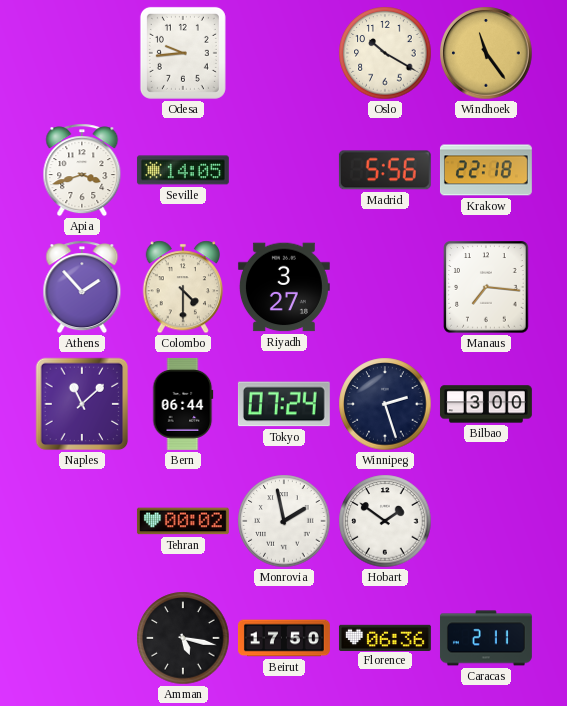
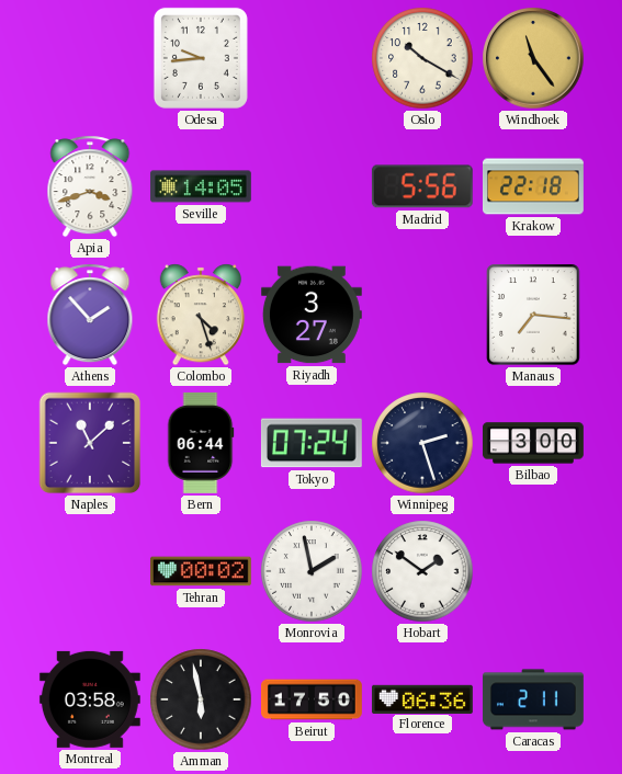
Colombo: 4:30 -> 4:27
Montreal: none -> 03:58
Amman: 5:17 -> 5:58
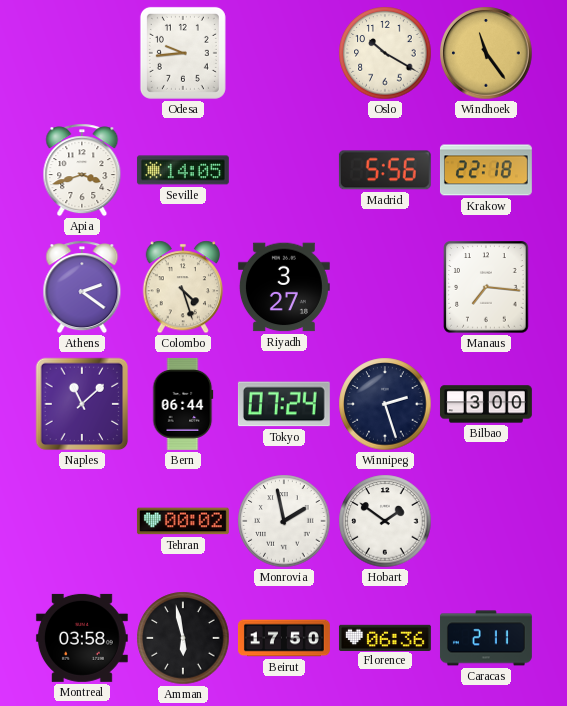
Athens: 1:53 -> 2:21
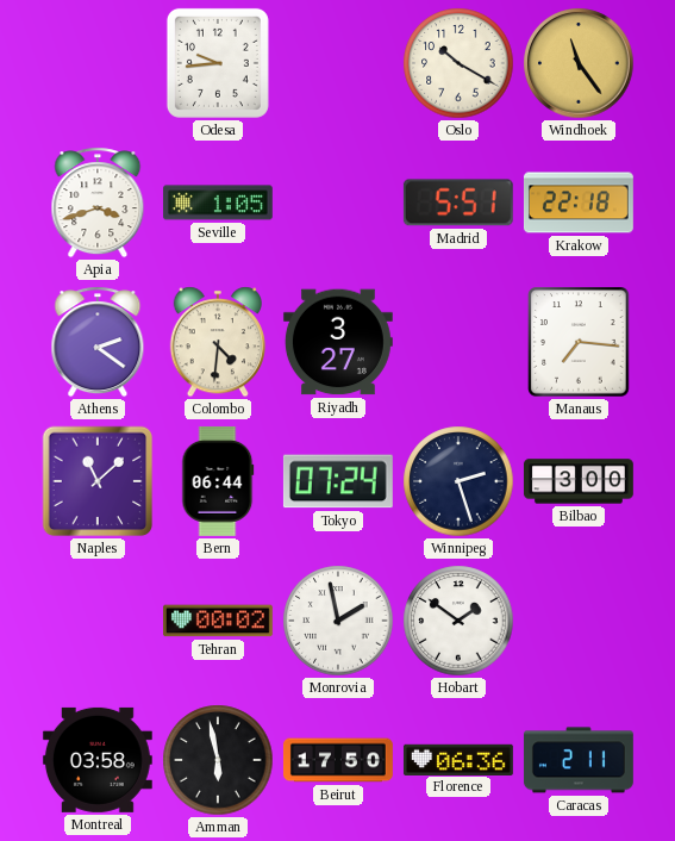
Seville: 14:05 -> 1:05
Madrid: 5:56 -> 5:51
Colombo: 4:27 -> 4:31
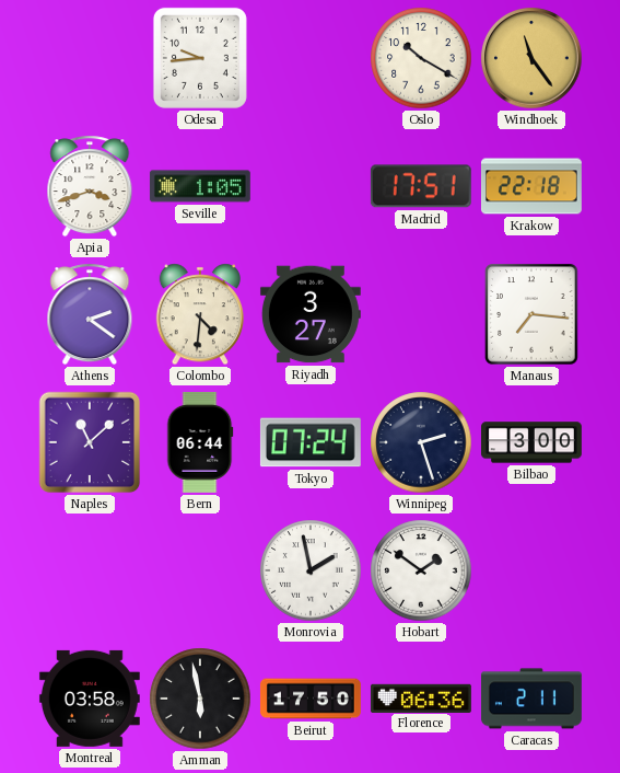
Madrid: 5:51 -> 17:51
Tehran: 00:02 -> none
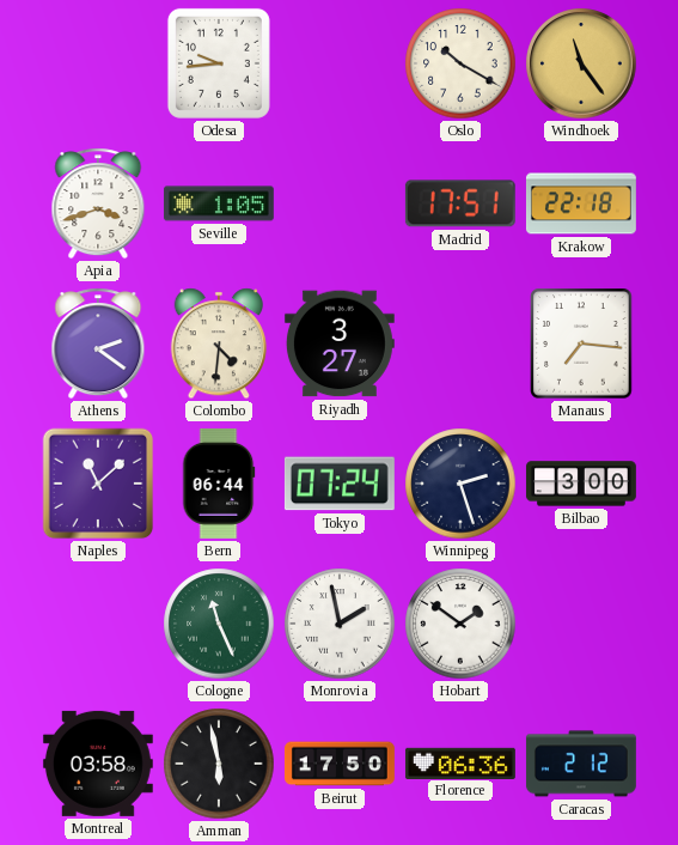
Cologne: none -> 11:26
Caracas: 2:11 -> 2:12
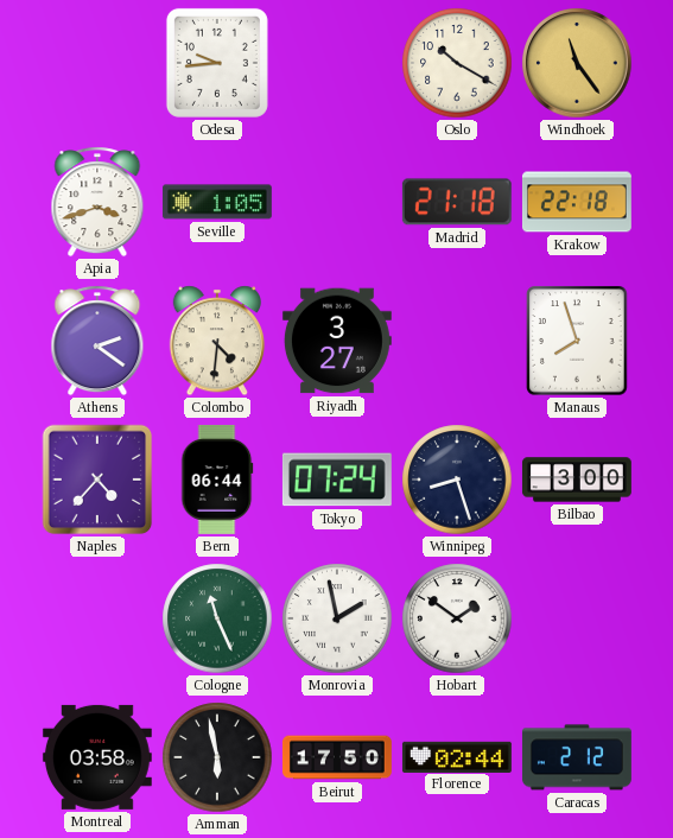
Madrid: 17:51 -> 21:18
Manaus: 7:16 -> 7:57
Naples: 11:08 -> 4:37
Winnipeg: 2:27 -> 8:27
Florence: 06:36 -> 02:44
